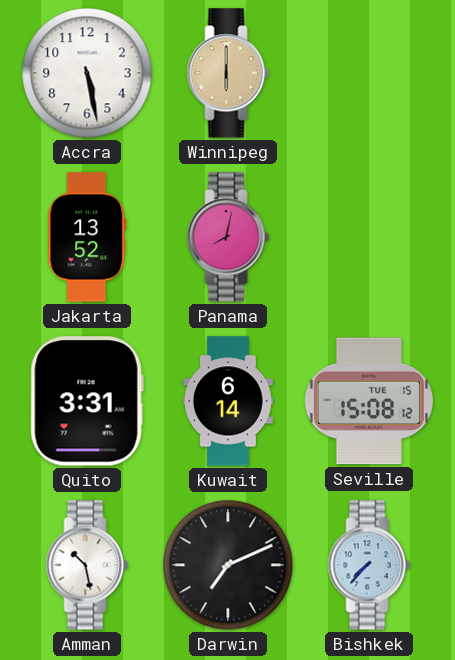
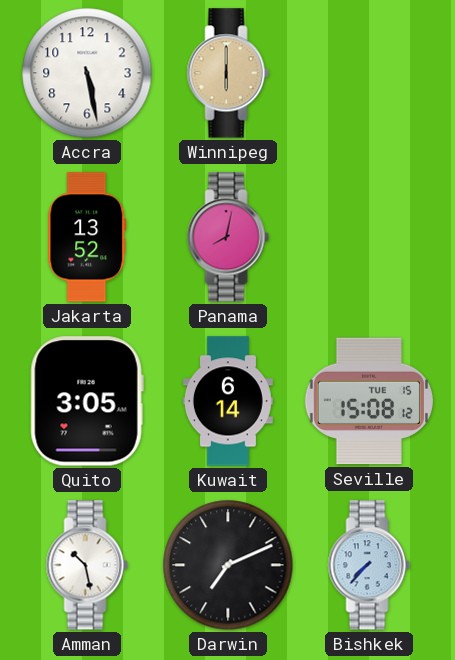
Quito: 3:31 -> 3:05
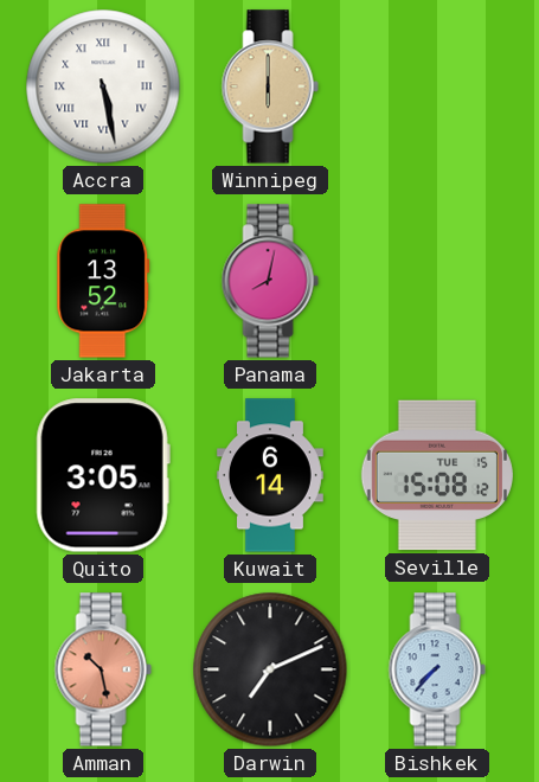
Accra numerals: Arabic -> Roman
Amman dial: white -> salmon
